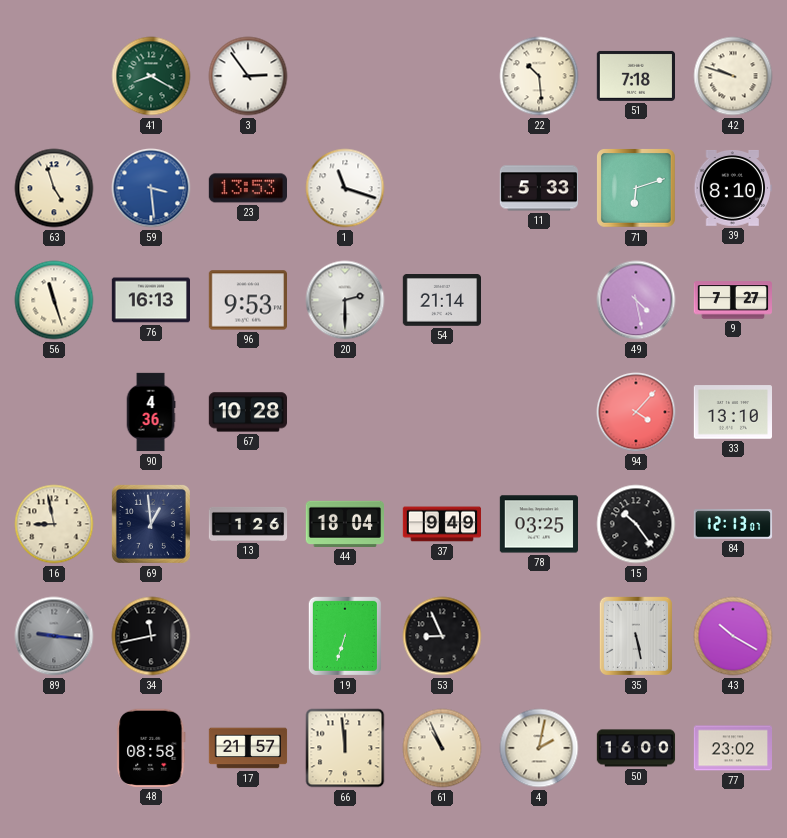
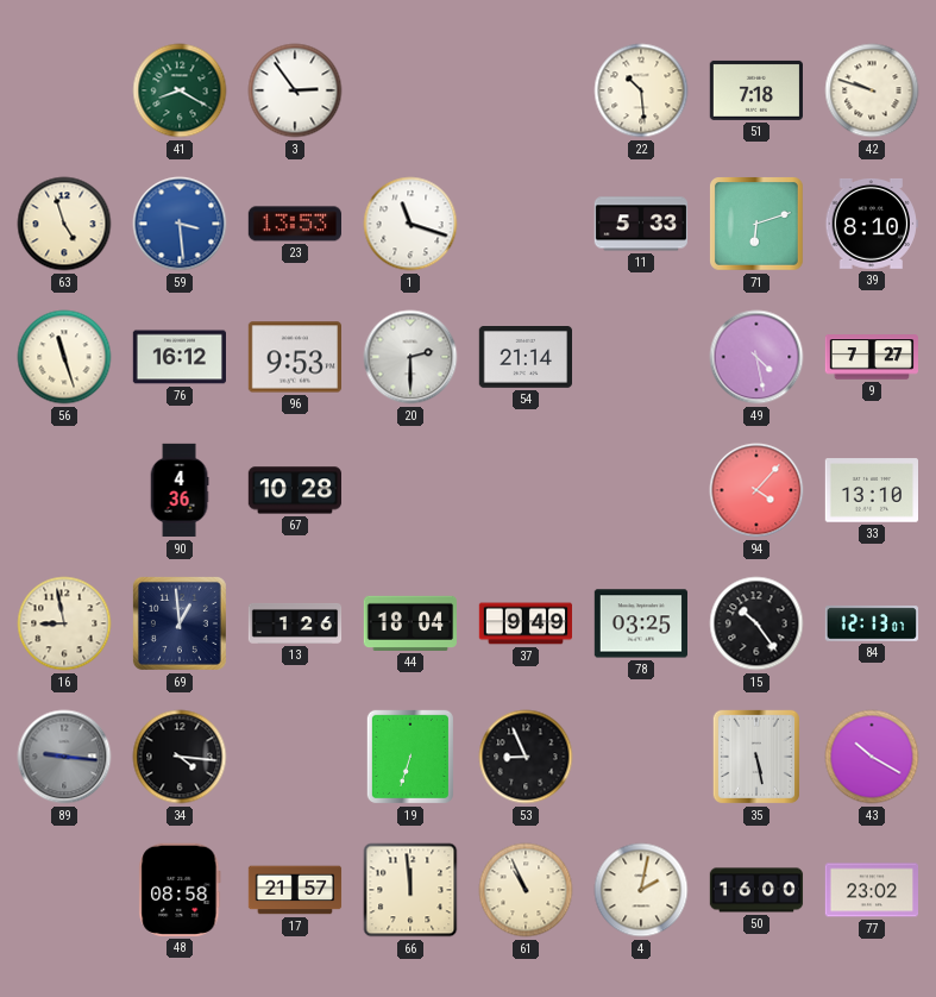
76: 16:13 -> 16:12
34: 11:43 -> 4:16
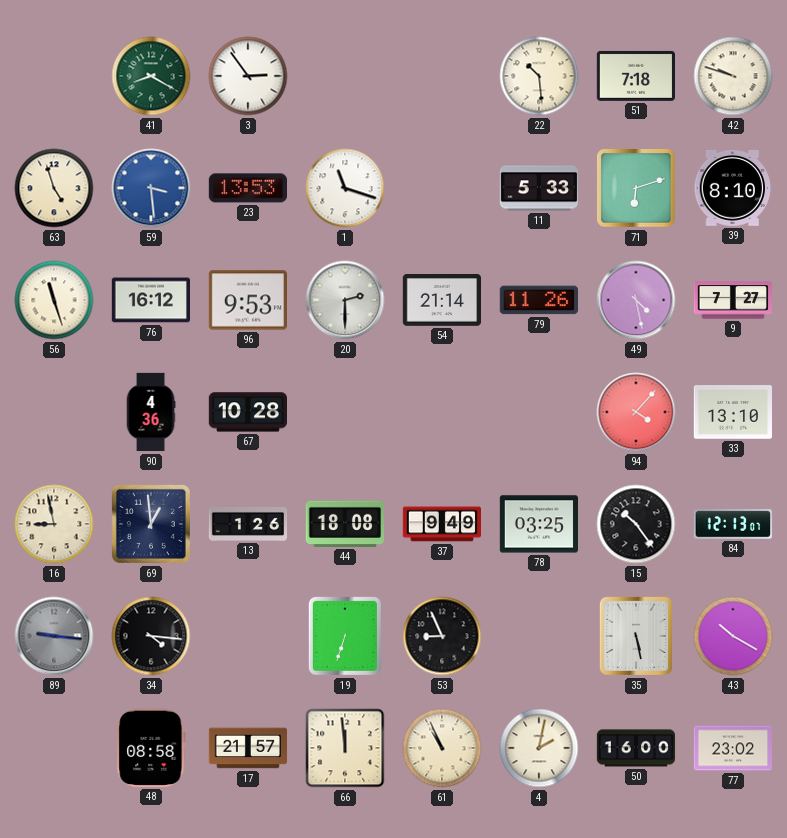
79: none -> 11:26
44: 18:04 -> 18:08
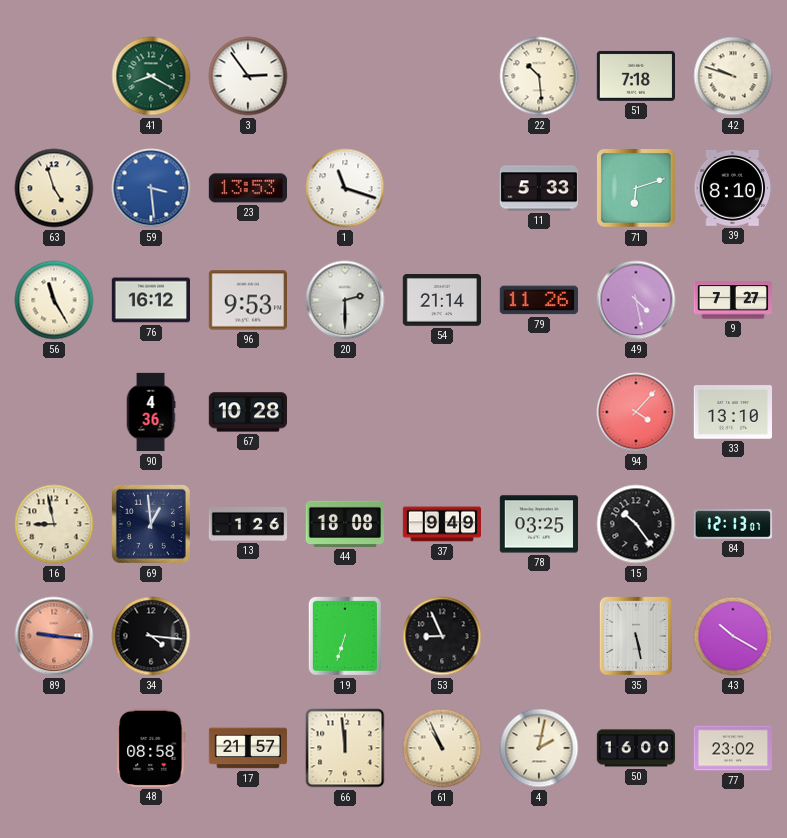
56: 11:27 -> 11:25
89 dial: grey -> salmon
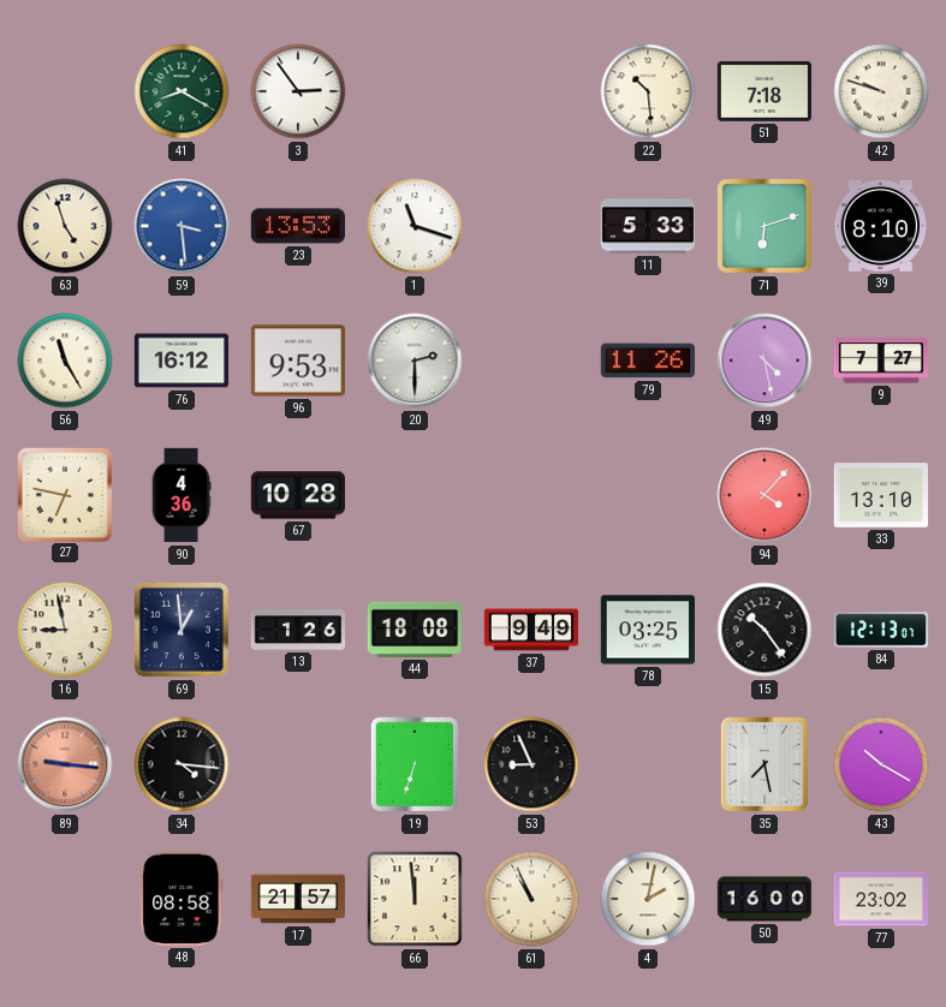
54: 21:14 -> none
27: none -> 6:47
35: 5:28 -> 7:28
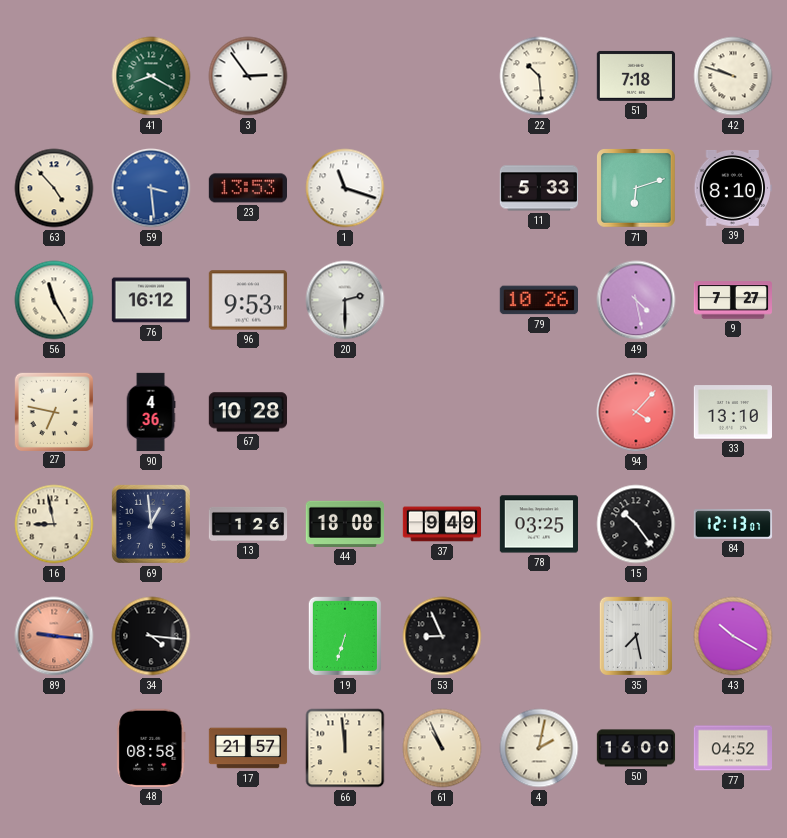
63: 4:57 -> 4:53
79: 11:26 -> 10:26
77: 23:02 -> 04:52
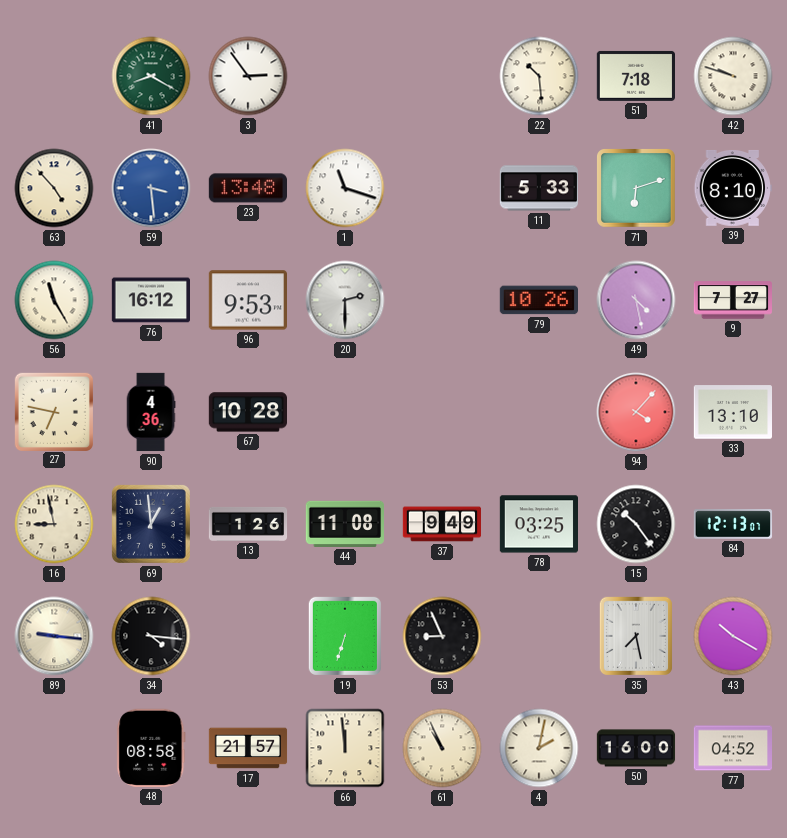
23: 13:53 -> 13:48
44: 18:08 -> 11:08
89 dial: salmon -> cream
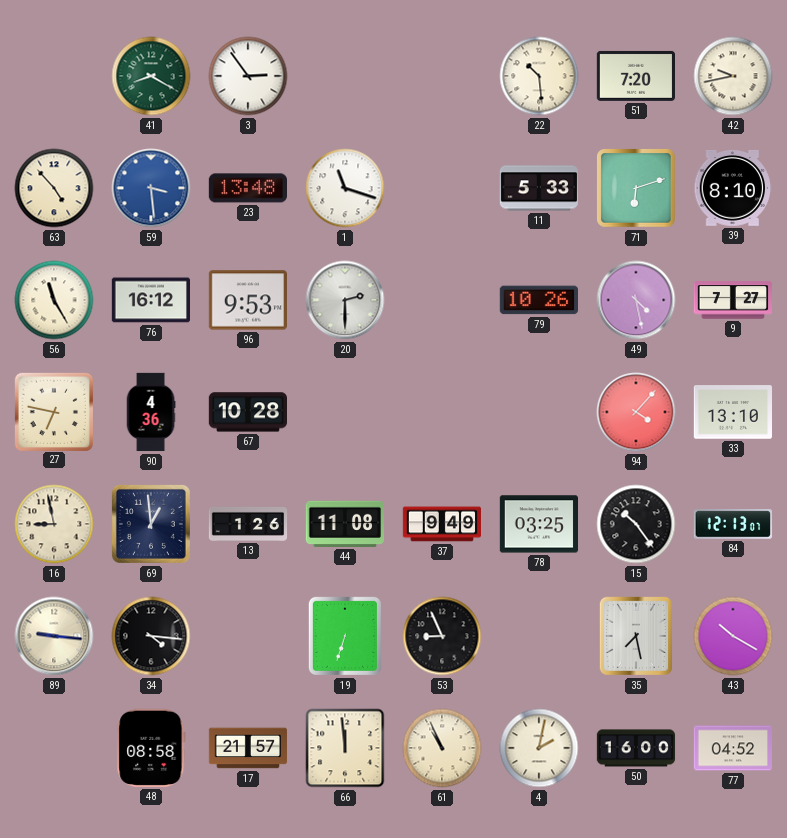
51: 7:18 -> 7:20
42: 9:48 -> 9:43
